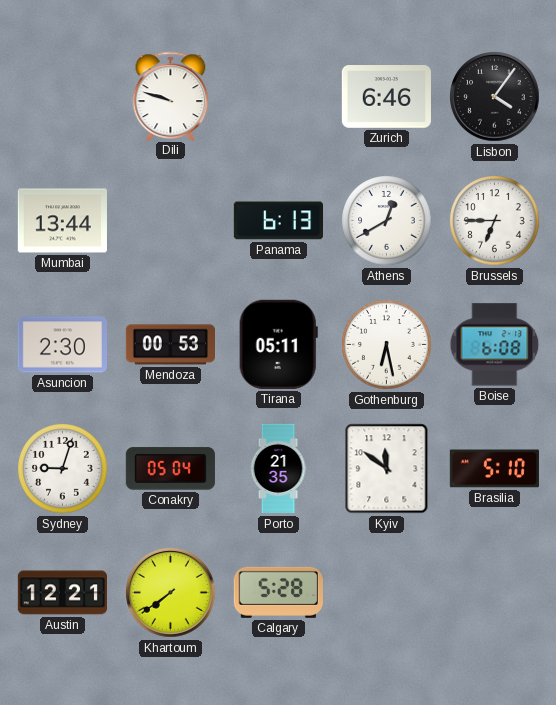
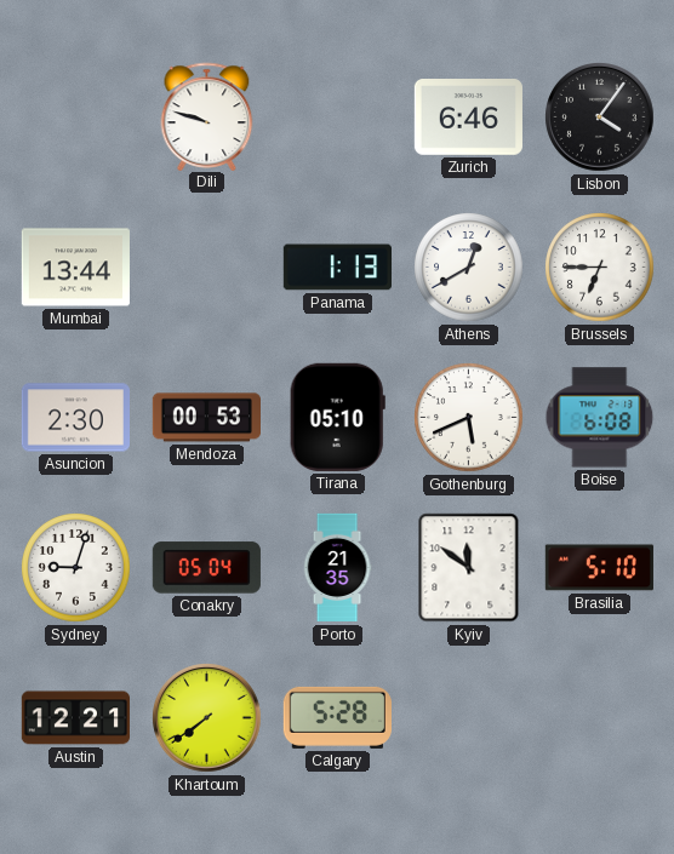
Panama: 6:13 -> 1:13
Tirana: 05:11 -> 05:10
Gothenburg: 6:28 -> 5:41
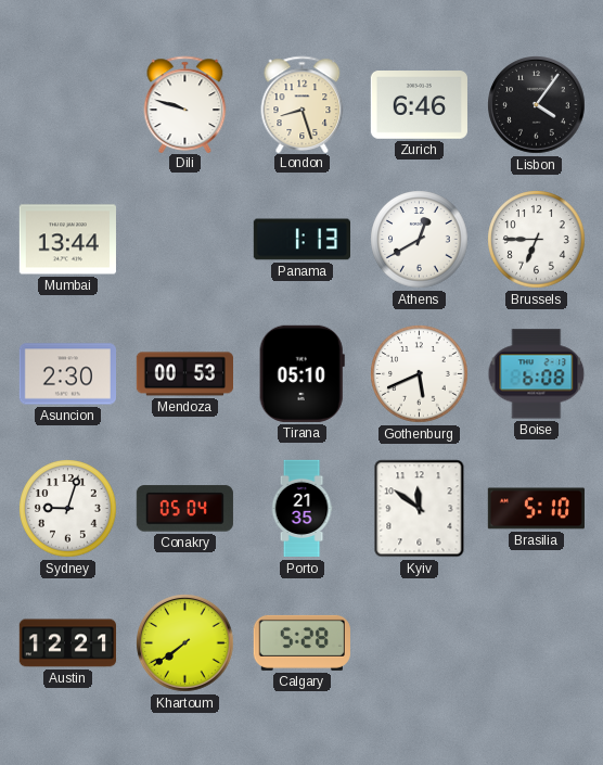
London: none -> 8:27
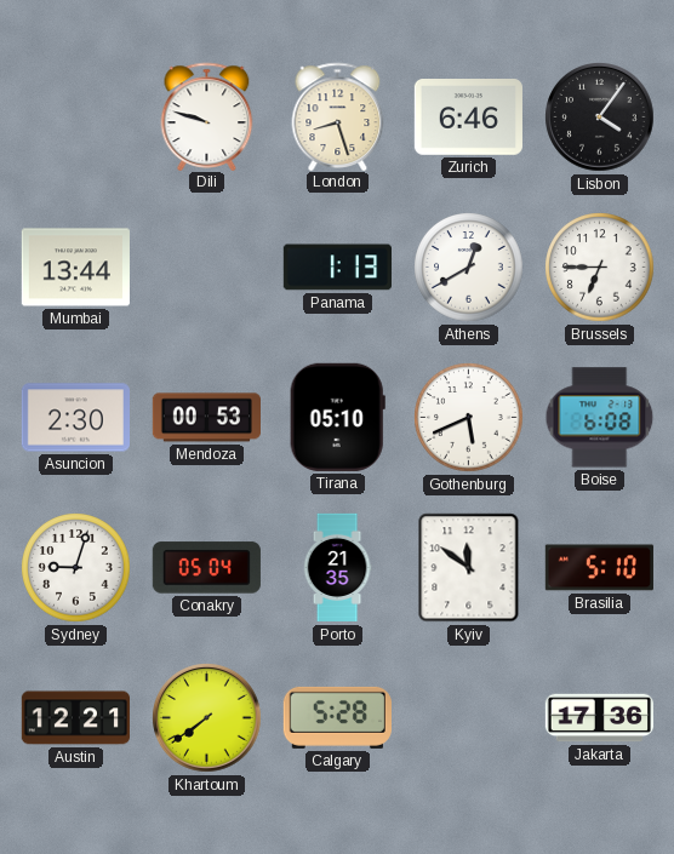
Jakarta: none -> 17:36
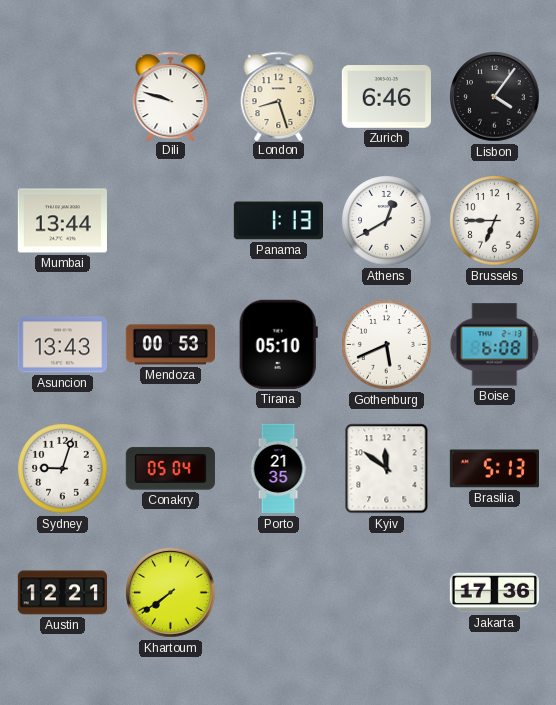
Asuncion: 2:30 -> 13:43
Brasilia: 5:10 -> 5:13
Calgary: 5:28 -> none
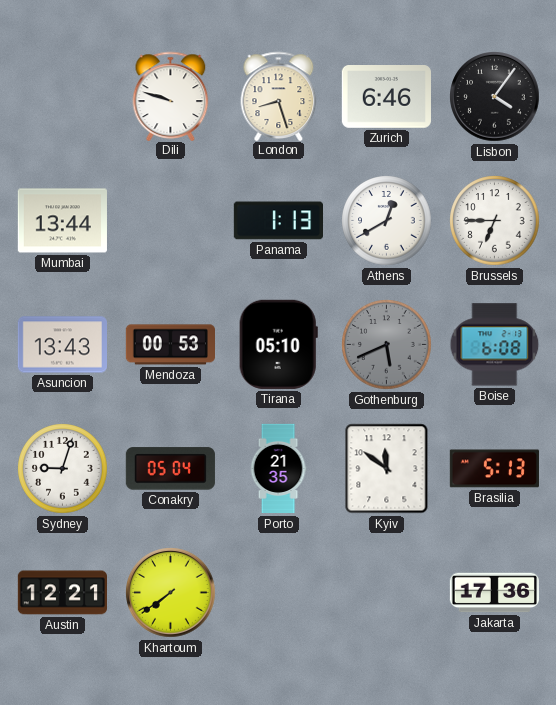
Gothenburg dial: white -> grey
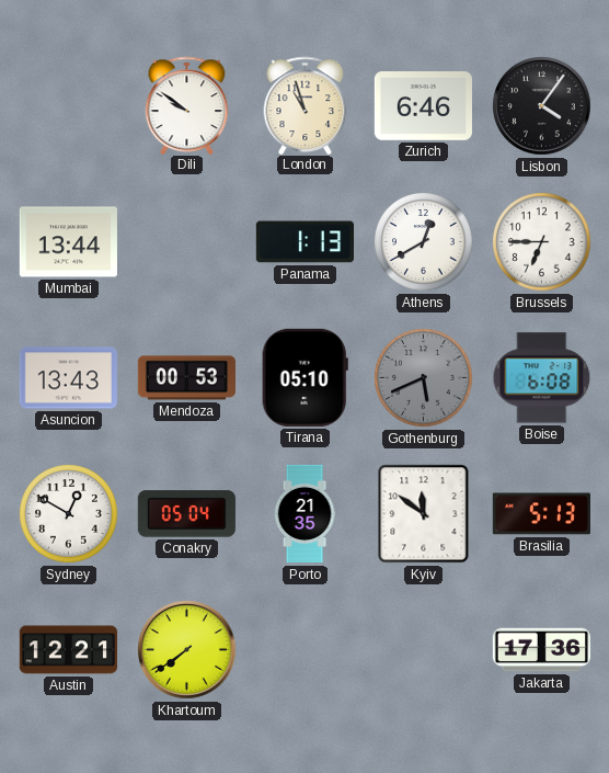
Dili: 9:48 -> 9:51
London: 8:27 -> 10:57
Sydney: 9:03 -> 12:50
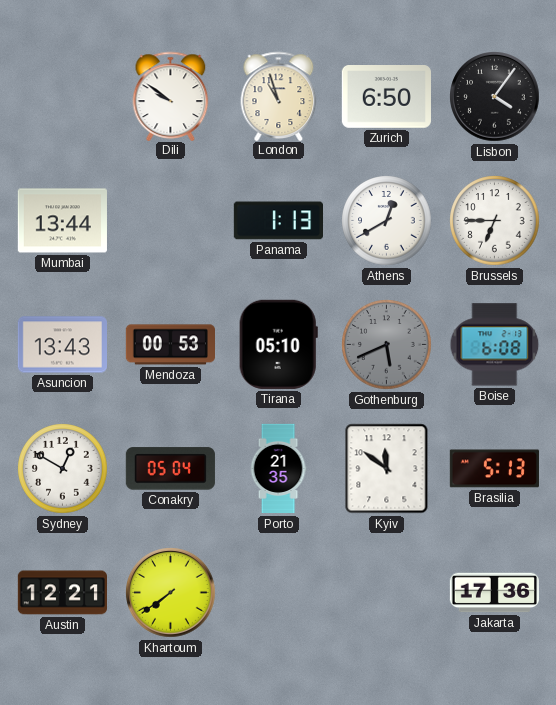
Zurich: 6:46 -> 6:50
